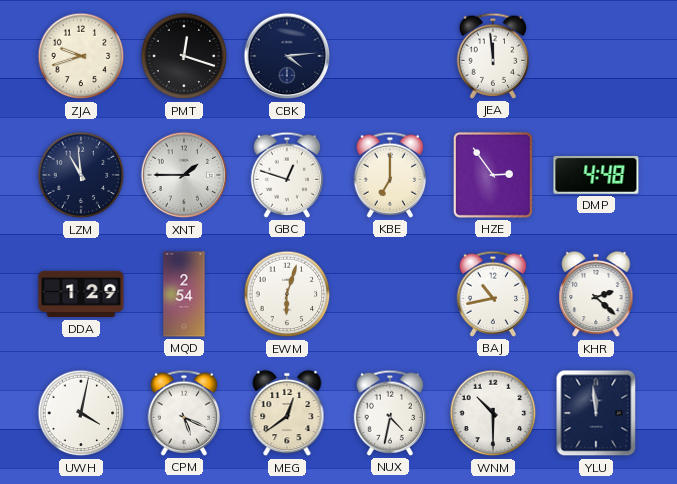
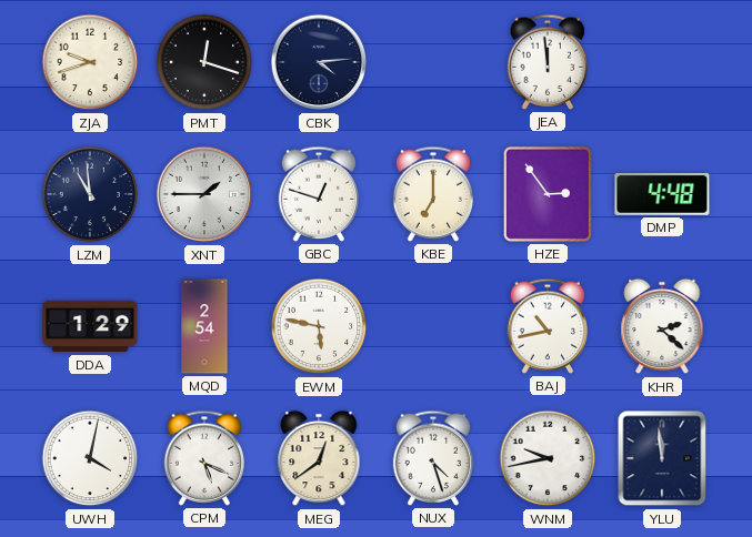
EWM: 6:03 -> 5:47
NUX: 4:32 -> 4:27
WNM: 10:30 -> 9:43
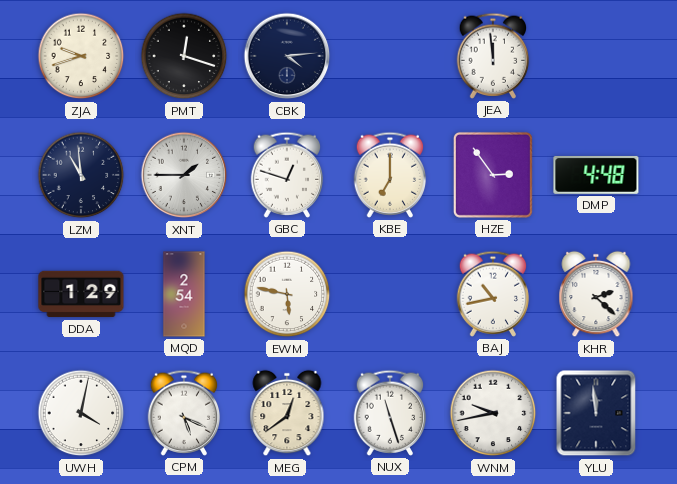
NUX: 4:27 -> 11:27
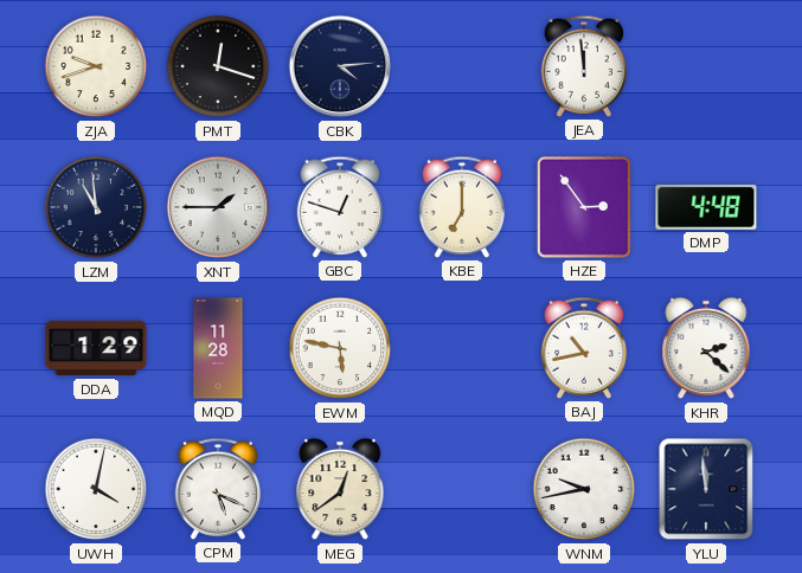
MQD: 2:54 -> 11:28
NUX: 11:27 -> none
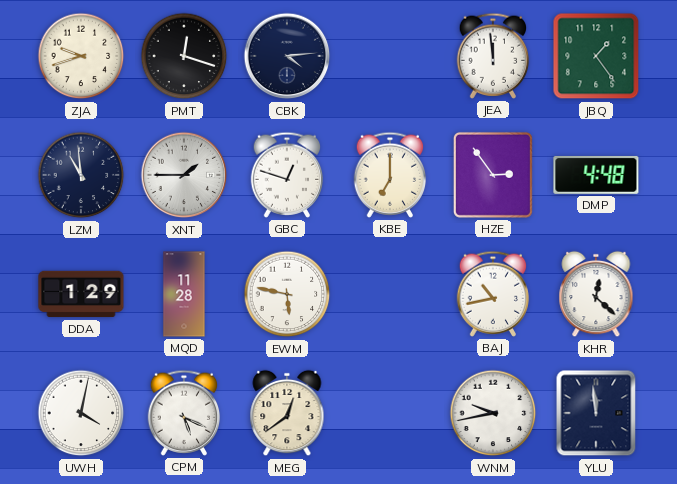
JBQ: none -> 1:24
KHR: 2:22 -> 12:22
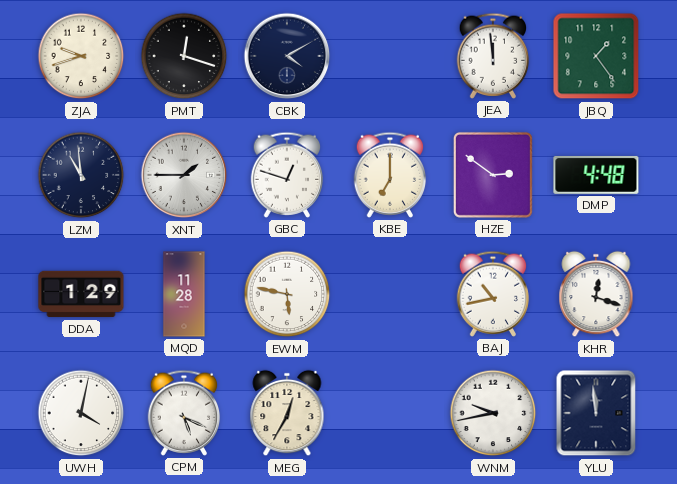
CBK: 4:14 -> 4:10
HZE: 2:54 -> 2:51
KHR: 12:22 -> 12:18
MEG: 12:39 -> 12:35
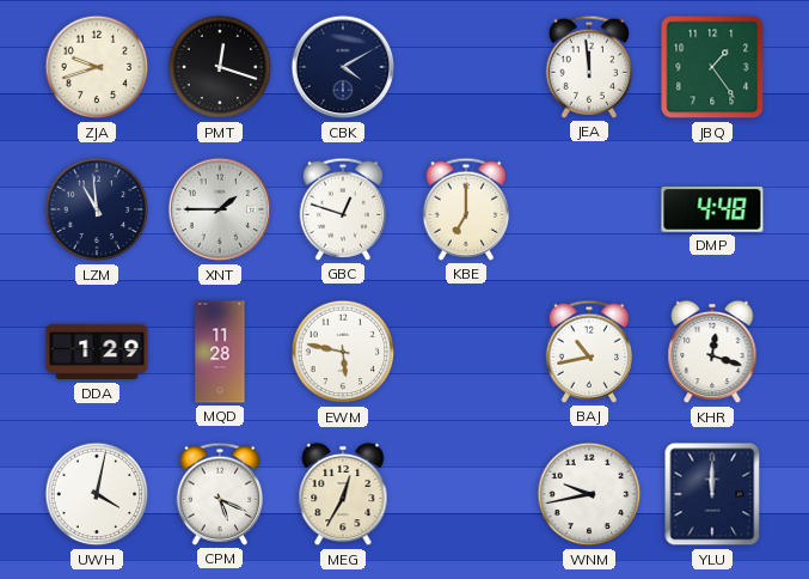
HZE: 2:51 -> none
YLU: 11:59 -> 12:00
